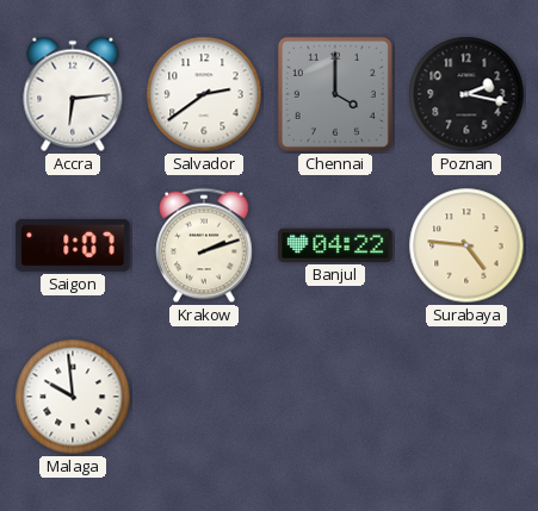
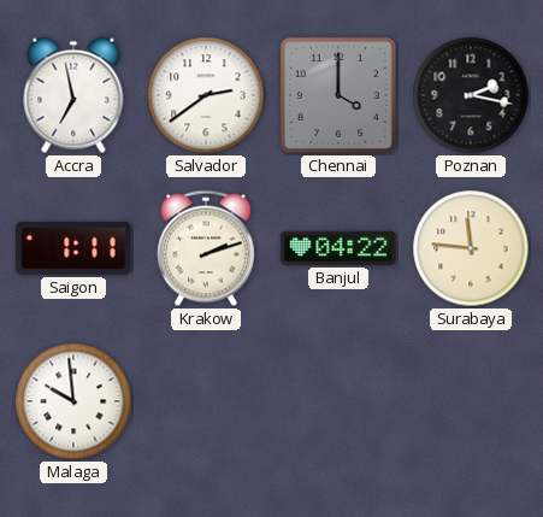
Accra: 6:14 -> 6:58
Saigon: 1:07 -> 1:11
Surabaya: 4:46 -> 11:46
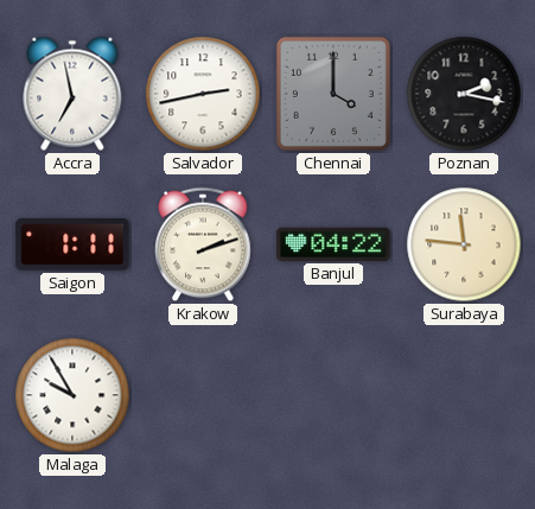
Salvador: 2:39 -> 2:43
Malaga: 9:59 -> 9:55
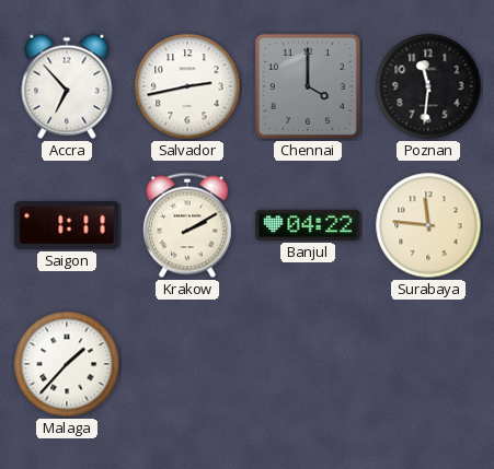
Accra: 6:58 -> 6:53
Poznan: 2:17 -> 11:31
Krakow: 2:12 -> 2:10
Malaga: 9:55 -> 1:37
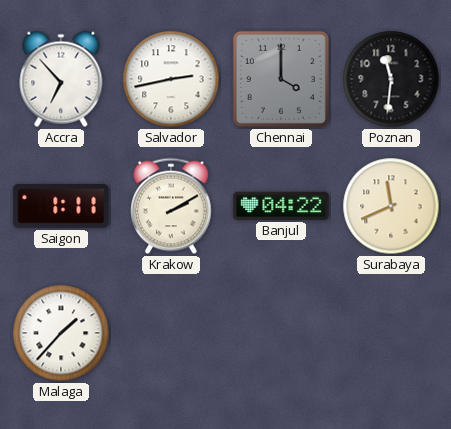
Surabaya: 11:46 -> 11:41
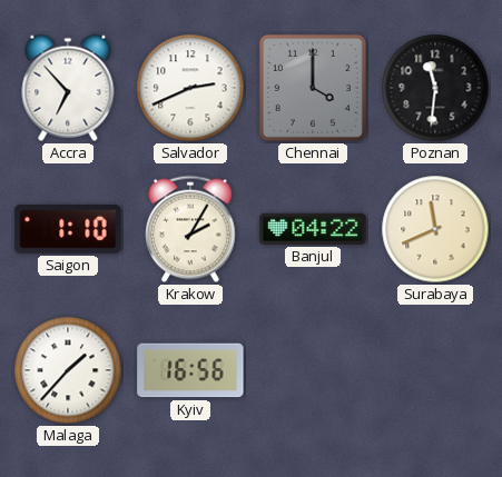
Salvador: 2:43 -> 2:41
Saigon: 1:11 -> 1:10
Krakow: 2:10 -> 2:05
Kyiv: none -> 16:56
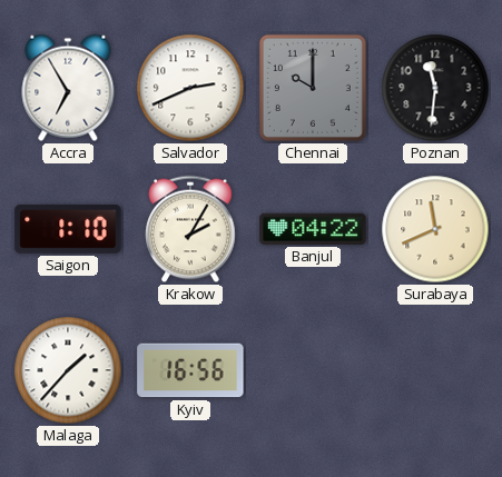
Accra: 6:53 -> 6:55
Chennai: 4:00 -> 10:00
